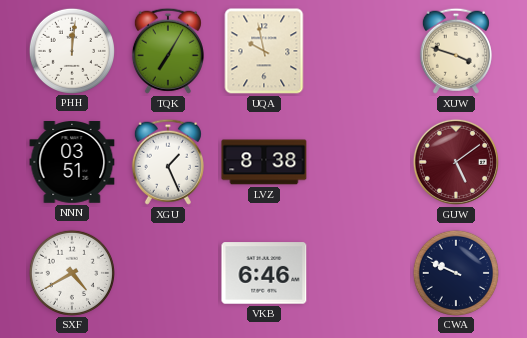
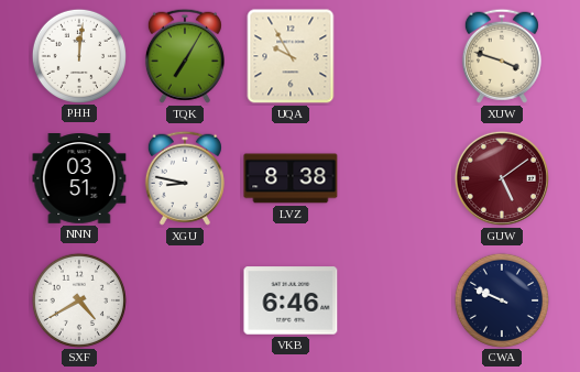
UQA: 9:58 -> 9:55
XGU: 1:26 -> 8:47
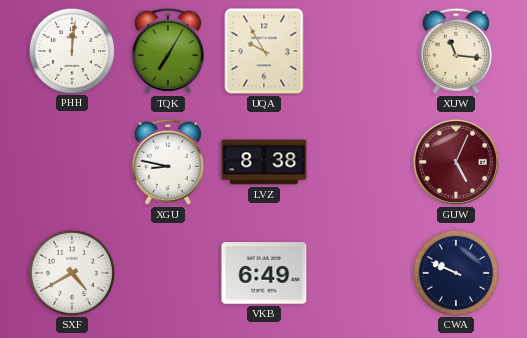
XUW: 3:48 -> 11:16
NNN: 03:51 -> none
GUW: 5:09 -> 5:04
VKB: 6:46 -> 6:49
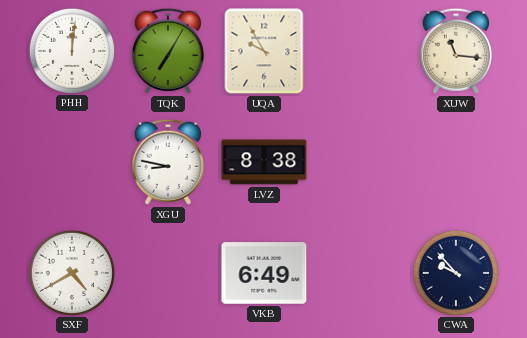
GUW: 5:04 -> none
CWA: 9:49 -> 9:53
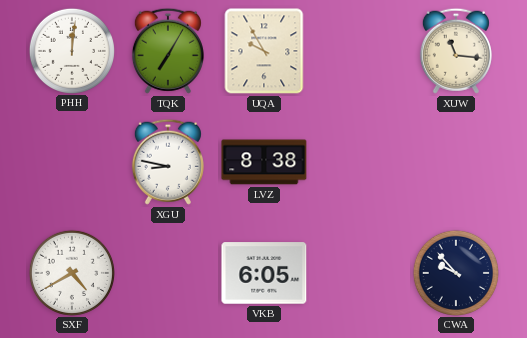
VKB: 6:49 -> 6:05
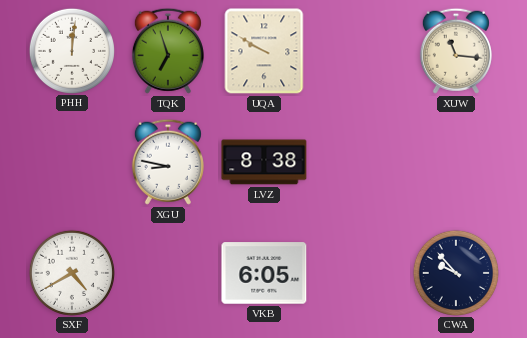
TQK: 7:05 -> 6:57
UQA: 9:55 -> 9:50
